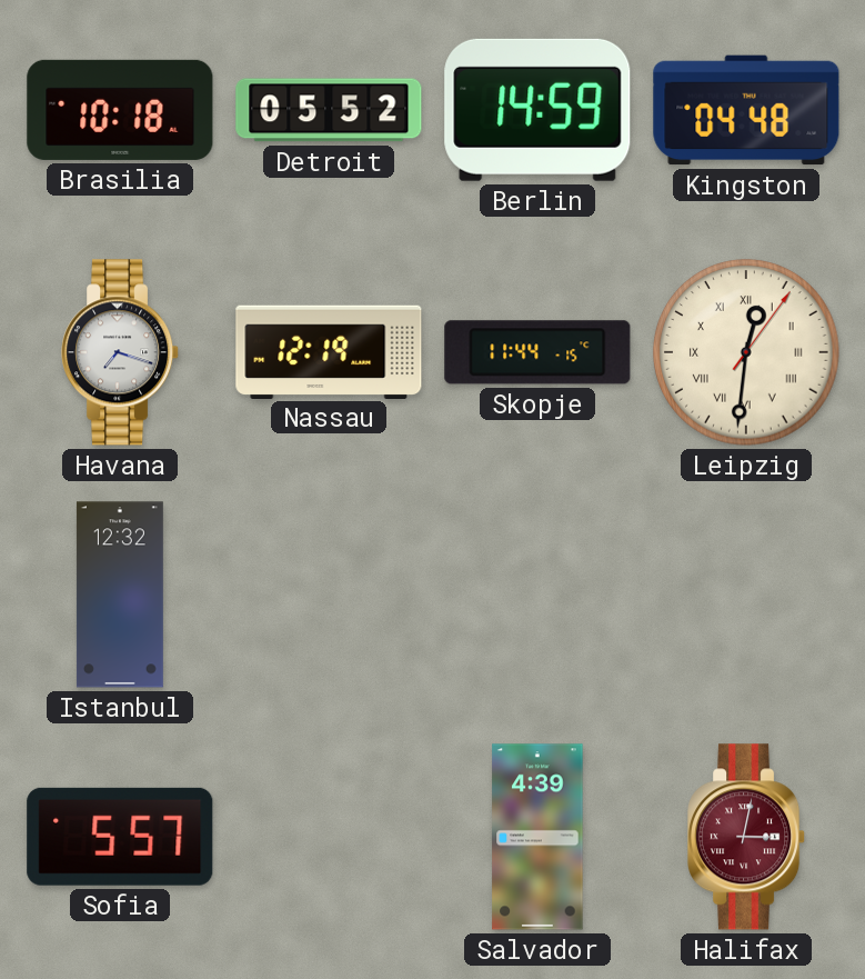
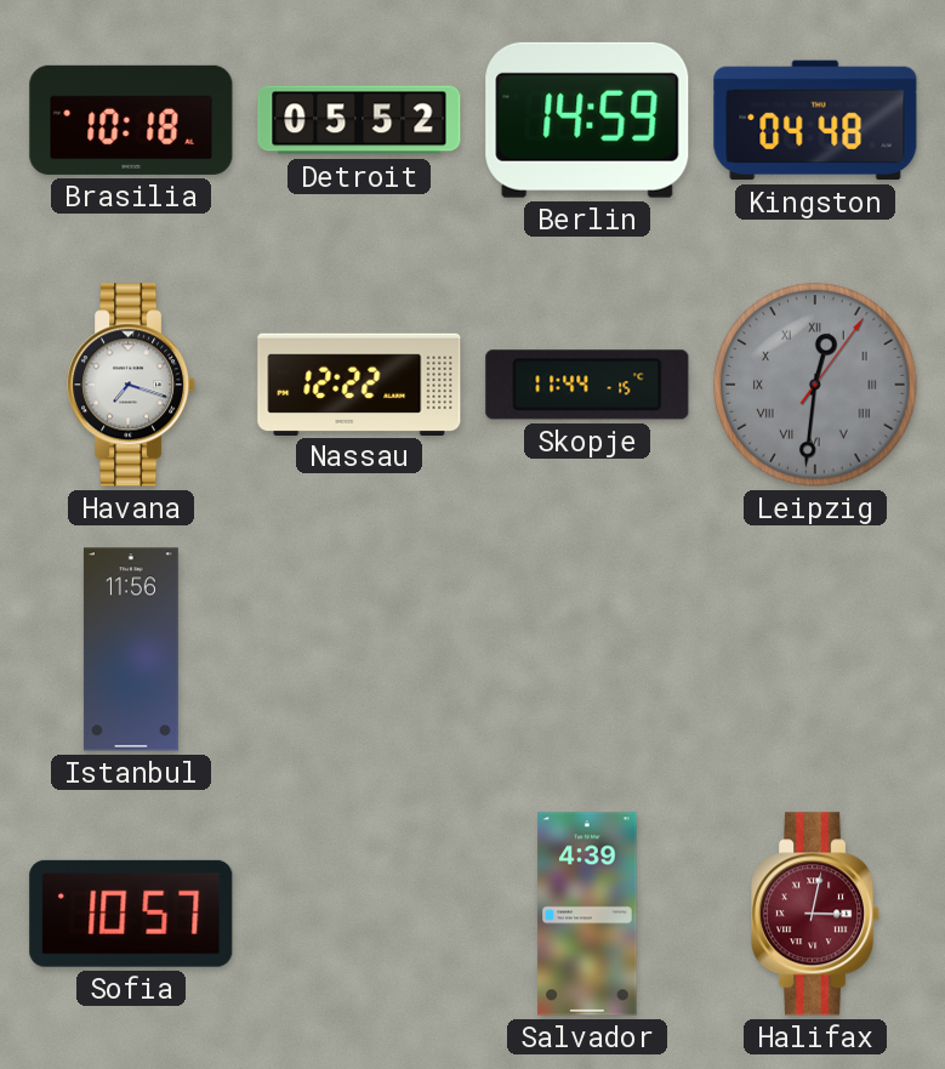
Nassau: 12:19 -> 12:22
Leipzig dial: cream -> grey
Istanbul: 12:32 -> 11:56
Sofia: 5:57 -> 10:57
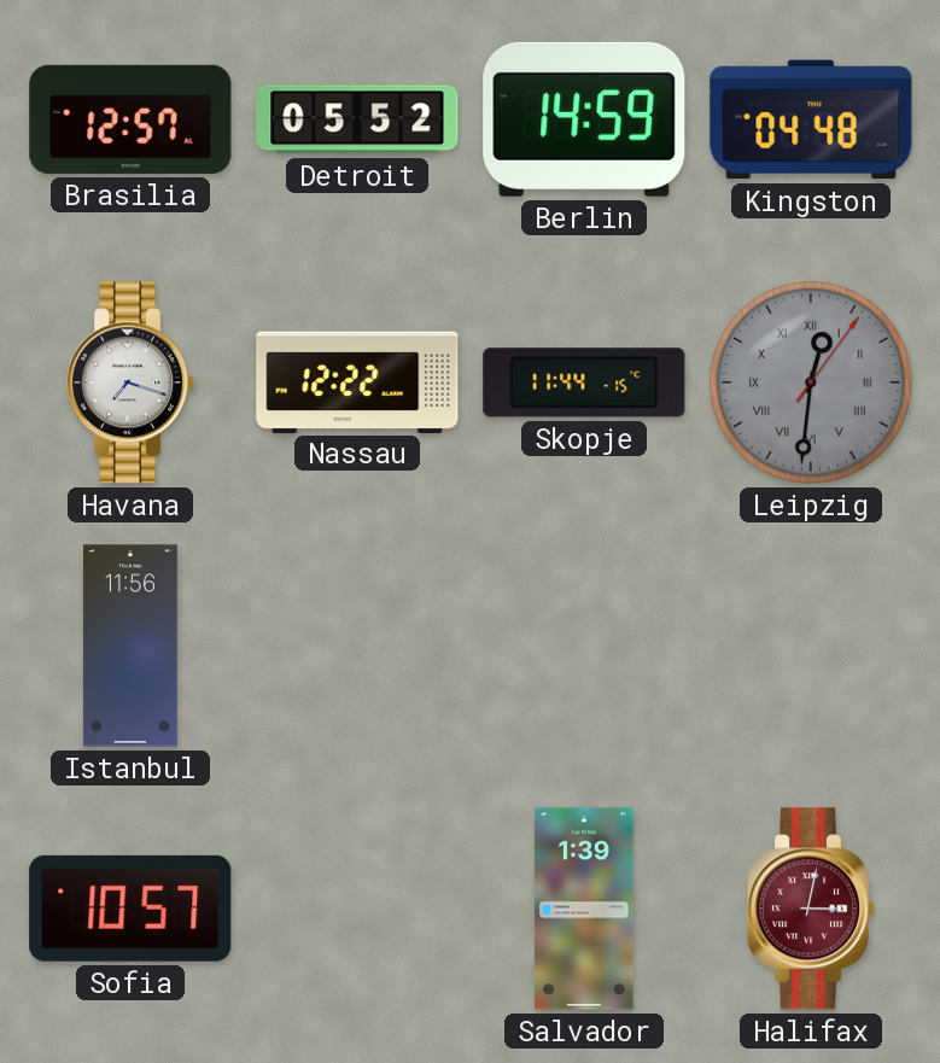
Brasilia: 10:18 -> 12:57
Salvador: 4:39 -> 1:39
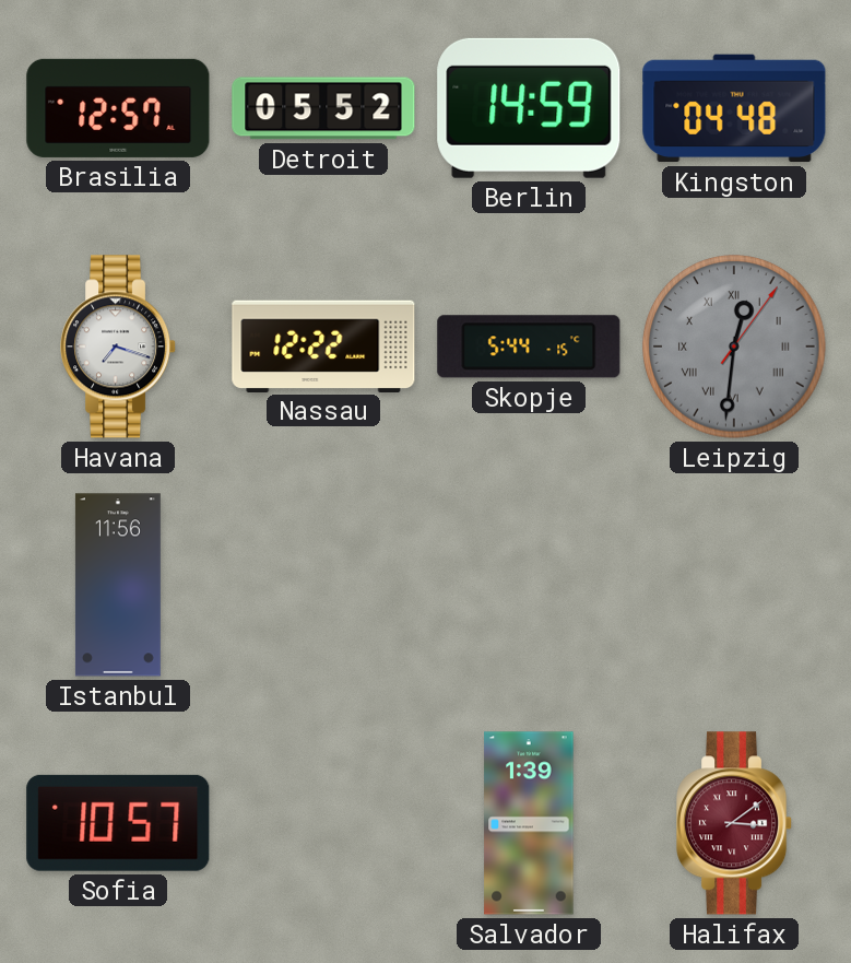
Skopje: 11:44 -> 5:44
Halifax: 3:02 -> 3:09
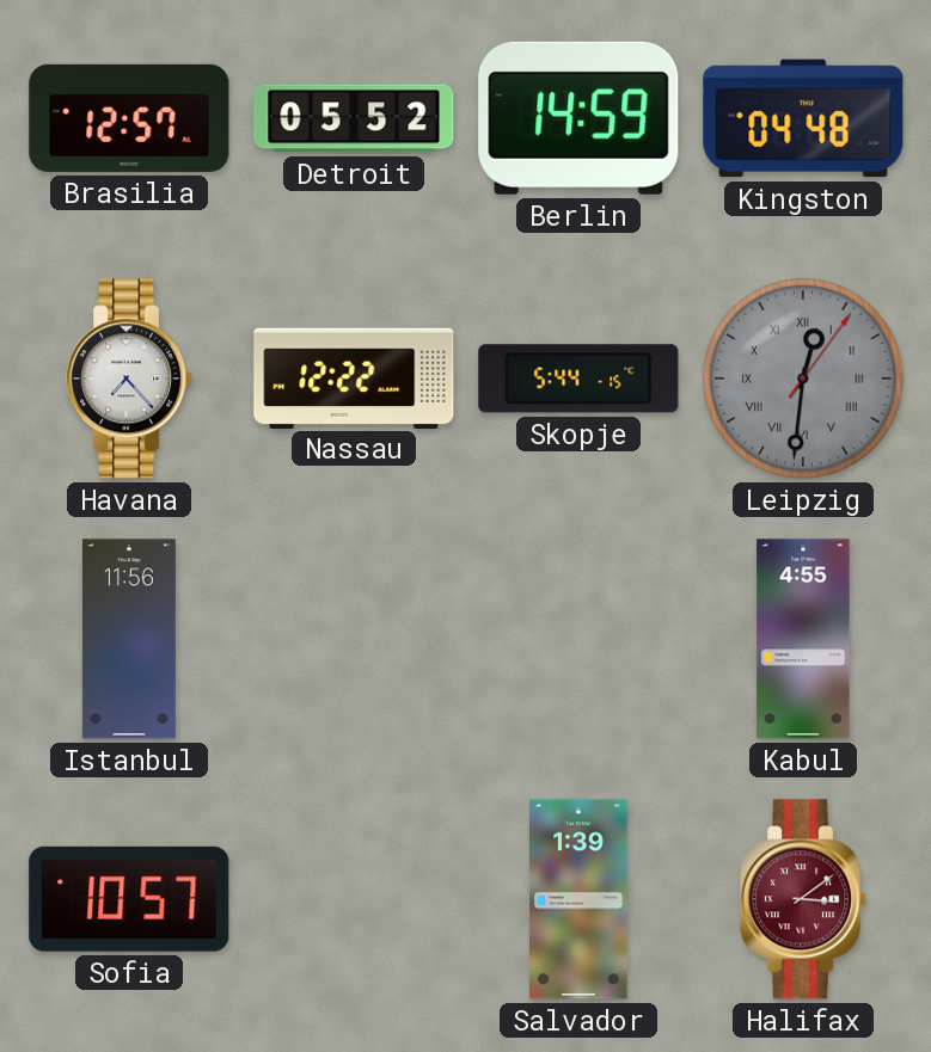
Havana: 7:18 -> 7:23
Kabul: none -> 4:55
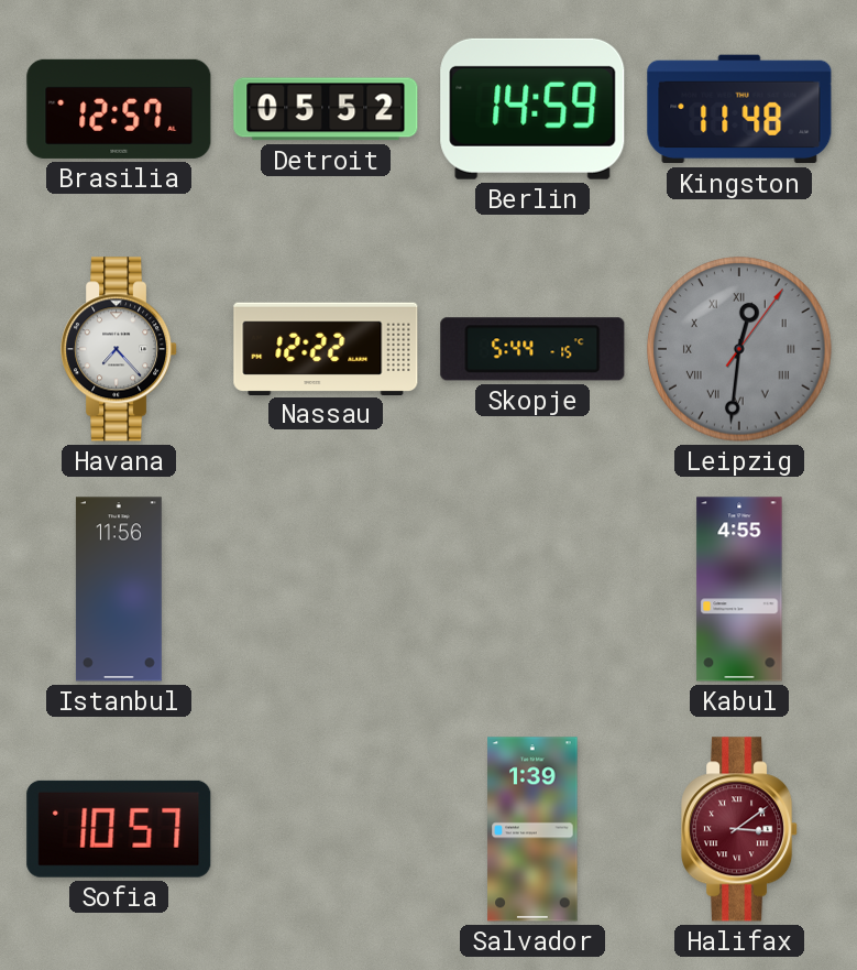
Kingston: 04:48 -> 11:48
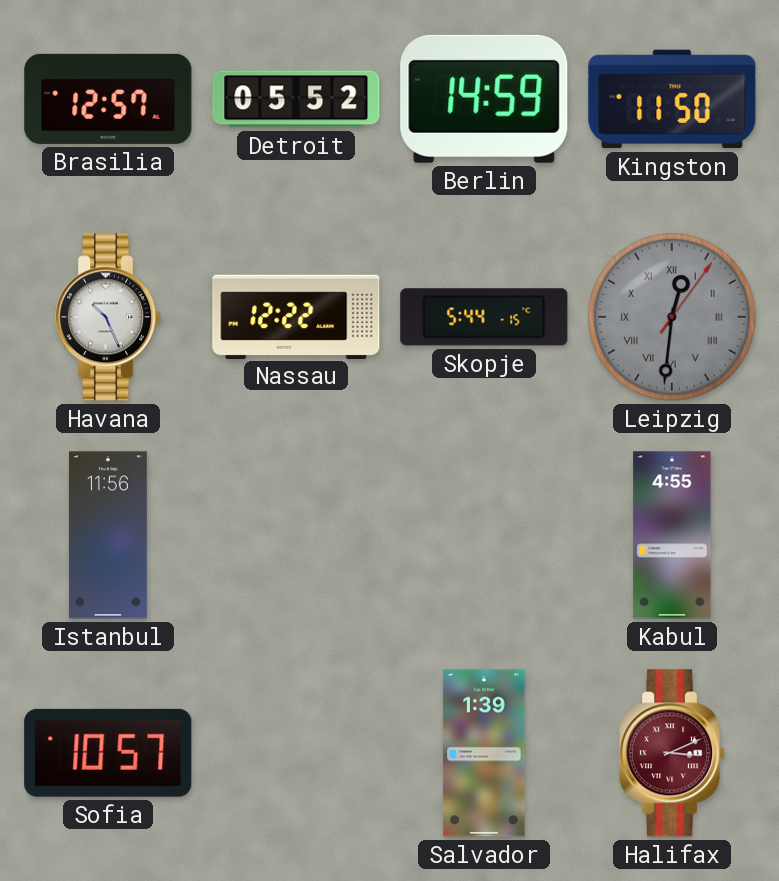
Kingston: 11:48 -> 11:50
Havana: 7:23 -> 10:26
Halifax: 3:09 -> 3:11
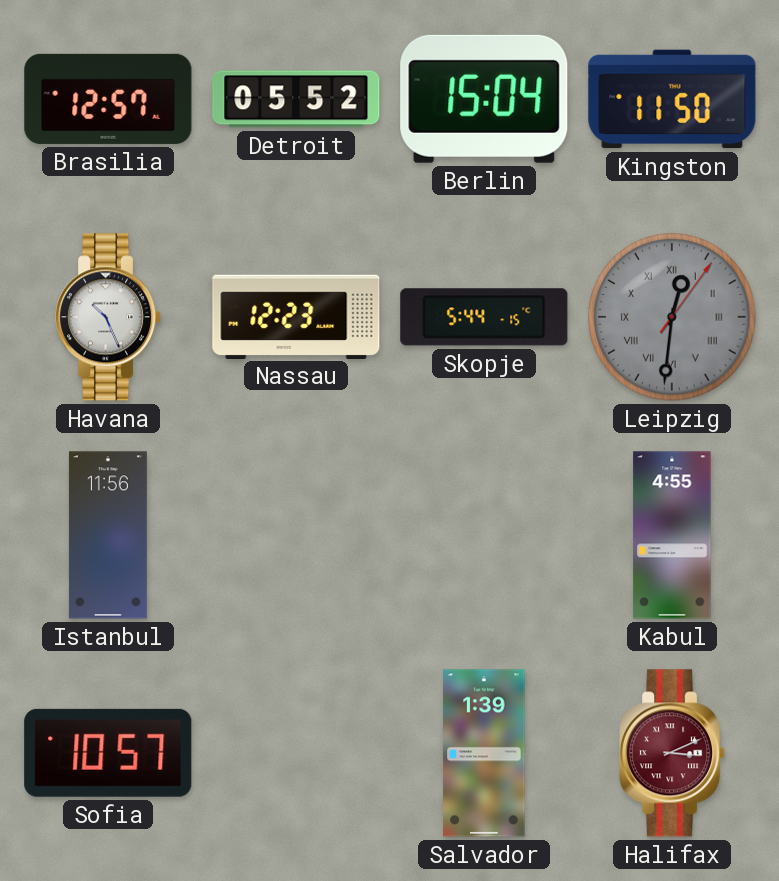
Berlin: 14:59 -> 15:04
Nassau: 12:22 -> 12:23
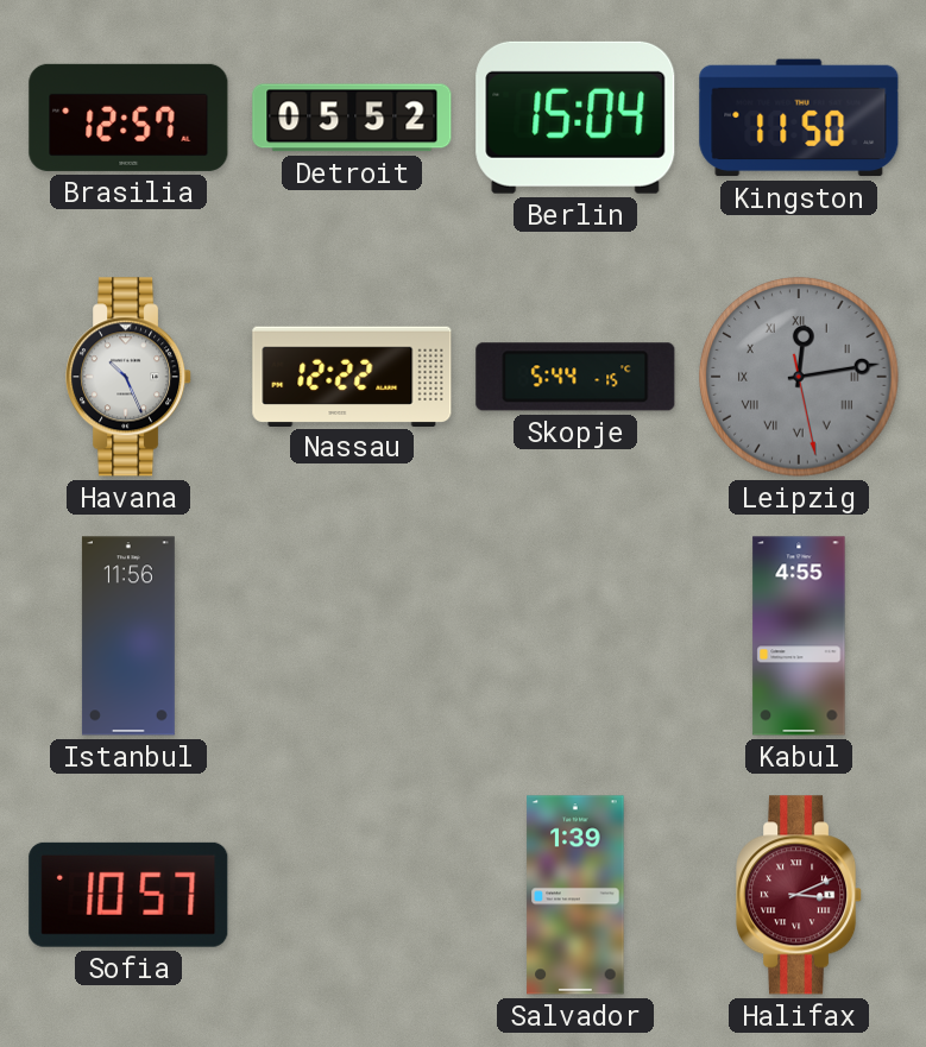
Nassau: 12:23 -> 12:22
Leipzig: 12:31 -> 12:13
